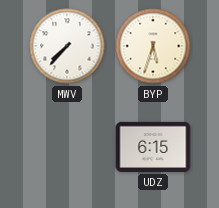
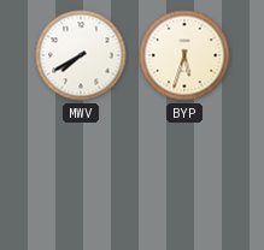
MWV: 7:37 -> 7:40
UDZ: 6:15 -> none
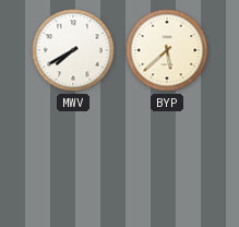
BYP: 5:33 -> 5:38
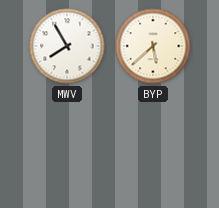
MWV: 7:40 -> 7:55
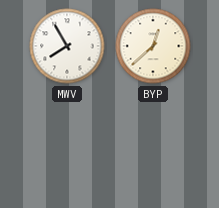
BYP: 5:38 -> 12:38
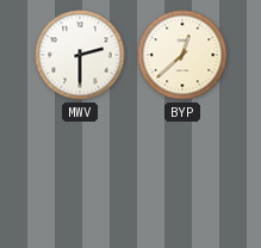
MWV: 7:55 -> 2:30
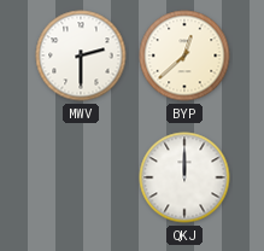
QKJ: none -> 12:00
